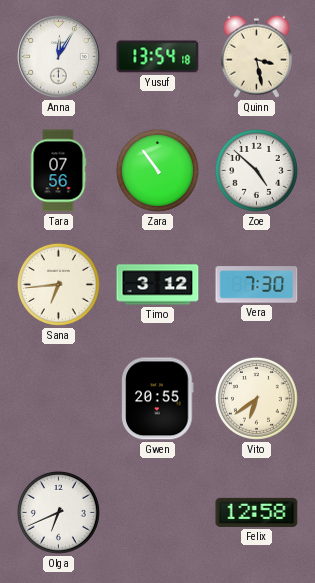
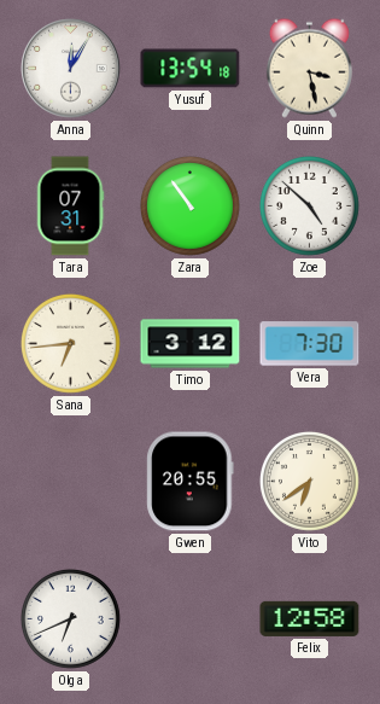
Tara: 07:56 -> 07:31
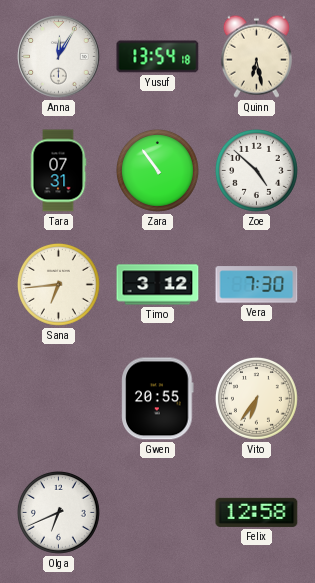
Quinn: 3:28 -> 6:28
Vito: 6:39 -> 6:36
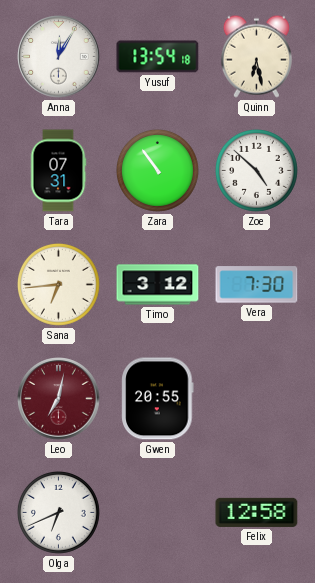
Leo: none -> 7:02
Vito: 6:36 -> none
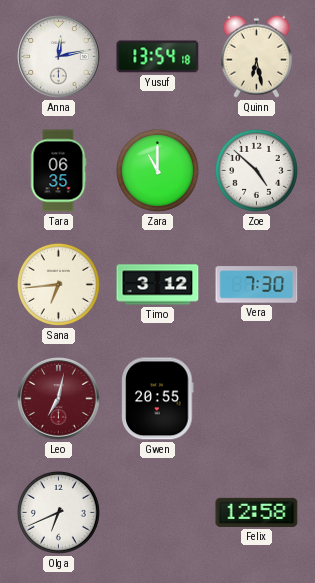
Anna: 12:05 -> 12:13
Tara: 07:31 -> 06:35
Zara: 10:54 -> 11:00
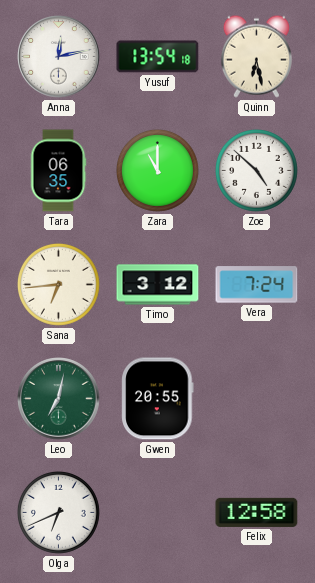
Vera: 7:30 -> 7:24
Leo dial: burgundy -> green
